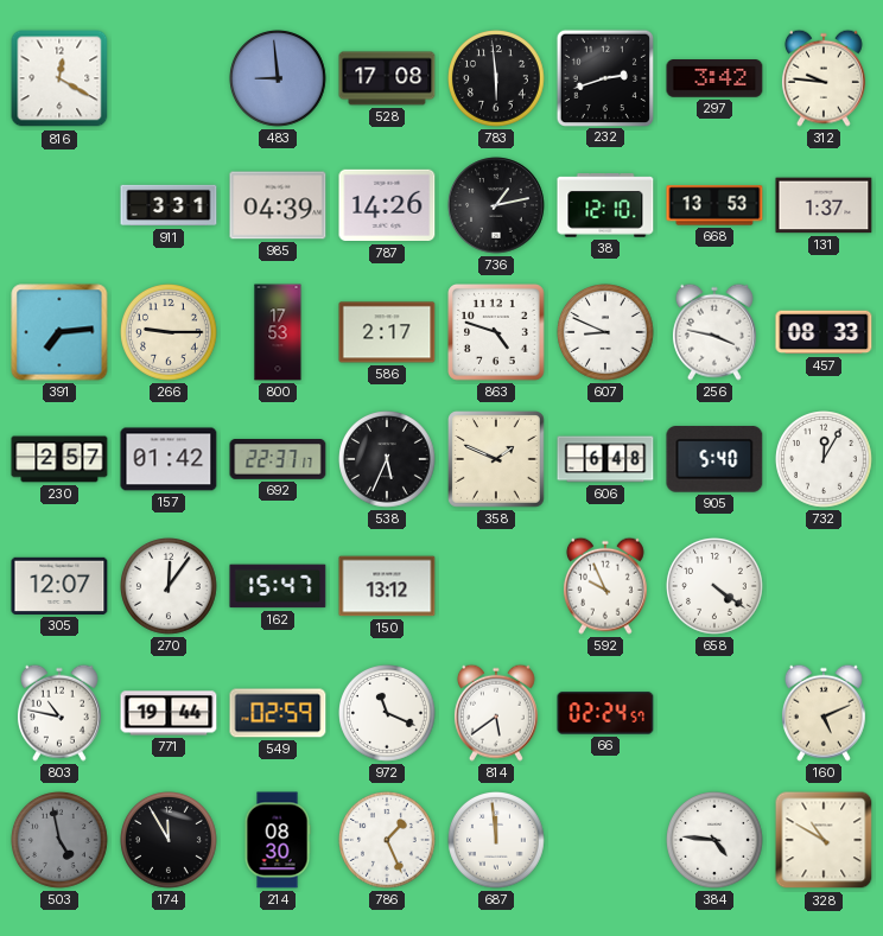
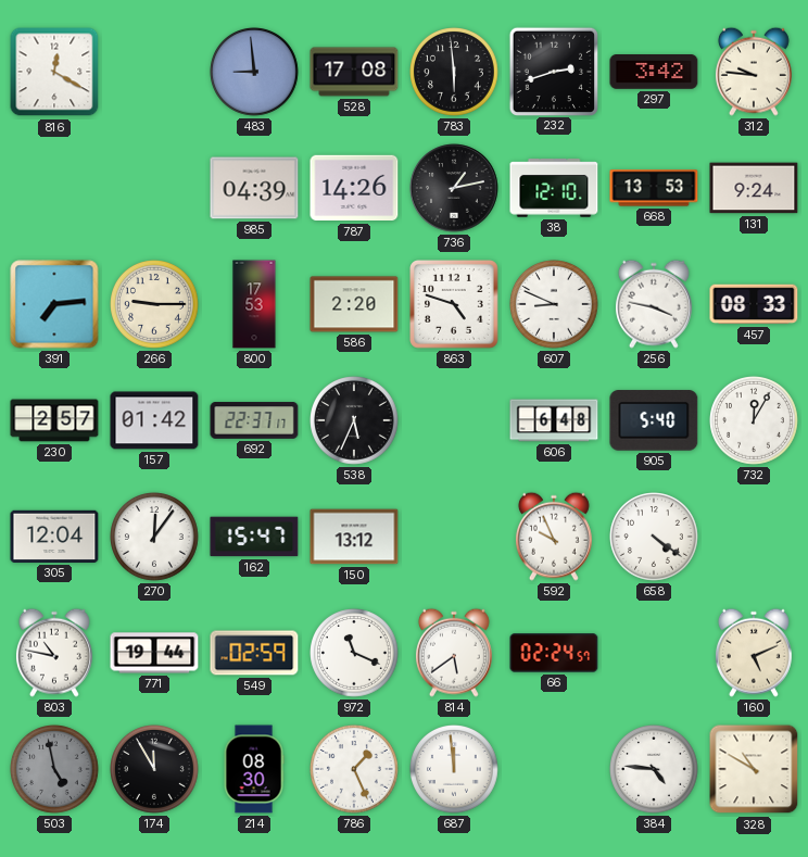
911: 3:31 -> none
131: 1:37 -> 9:24
586: 2:17 -> 2:20
358: 1:49 -> none
305: 12:07 -> 12:04
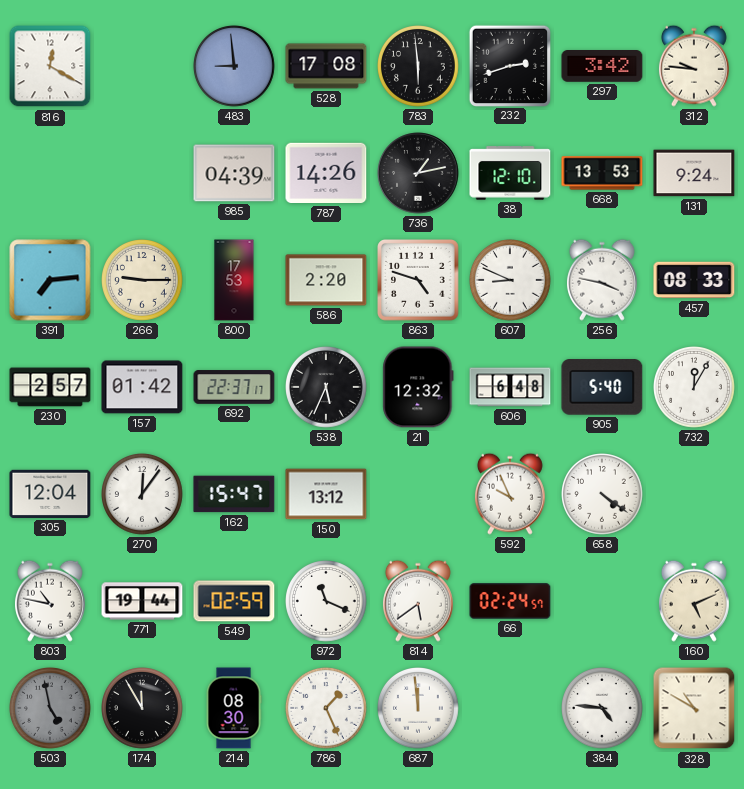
21: none -> 12:32
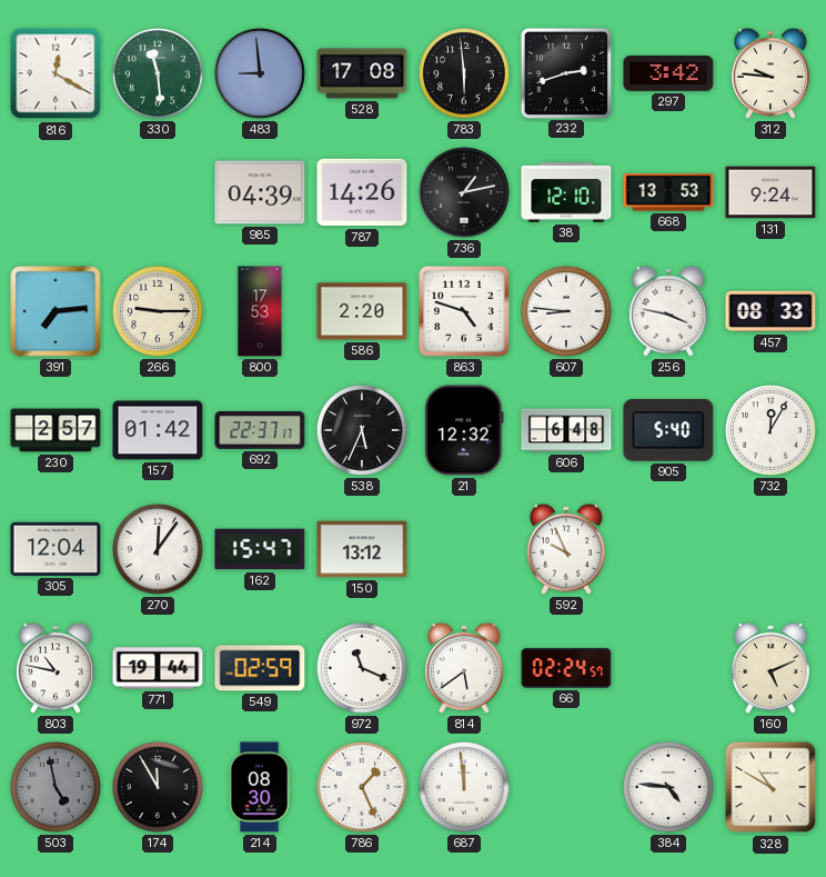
330: none -> 11:29
607: 8:49 -> 8:46
658: 4:21 -> none
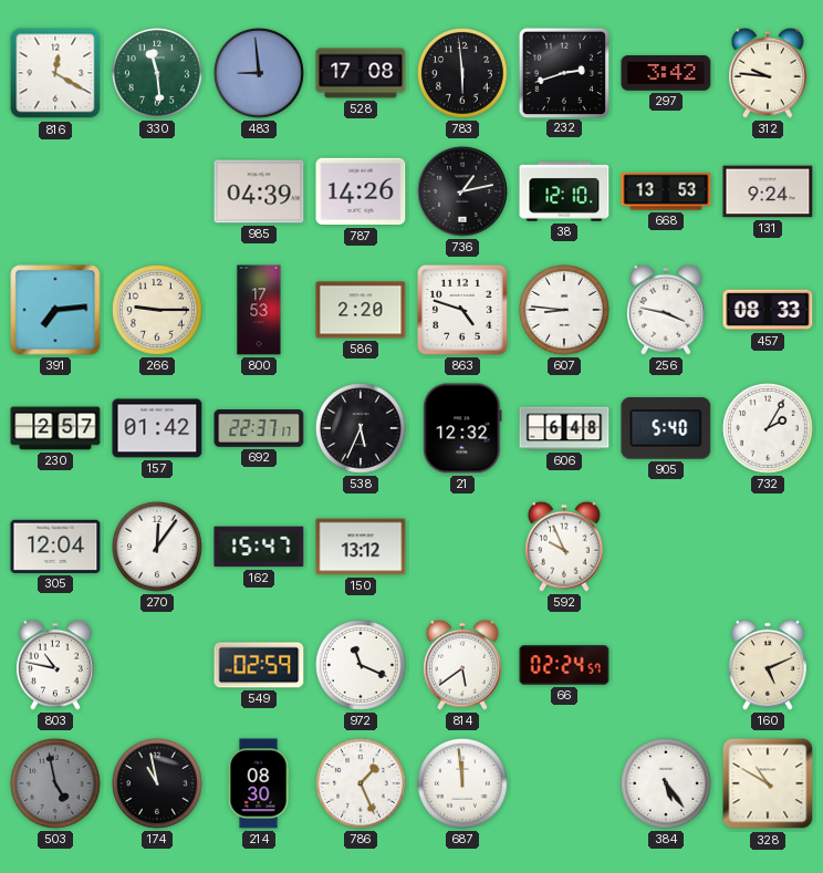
732: 12:05 -> 2:05
771: 19:44 -> none
174: 11:55 -> 10:58
384: 4:46 -> 5:24
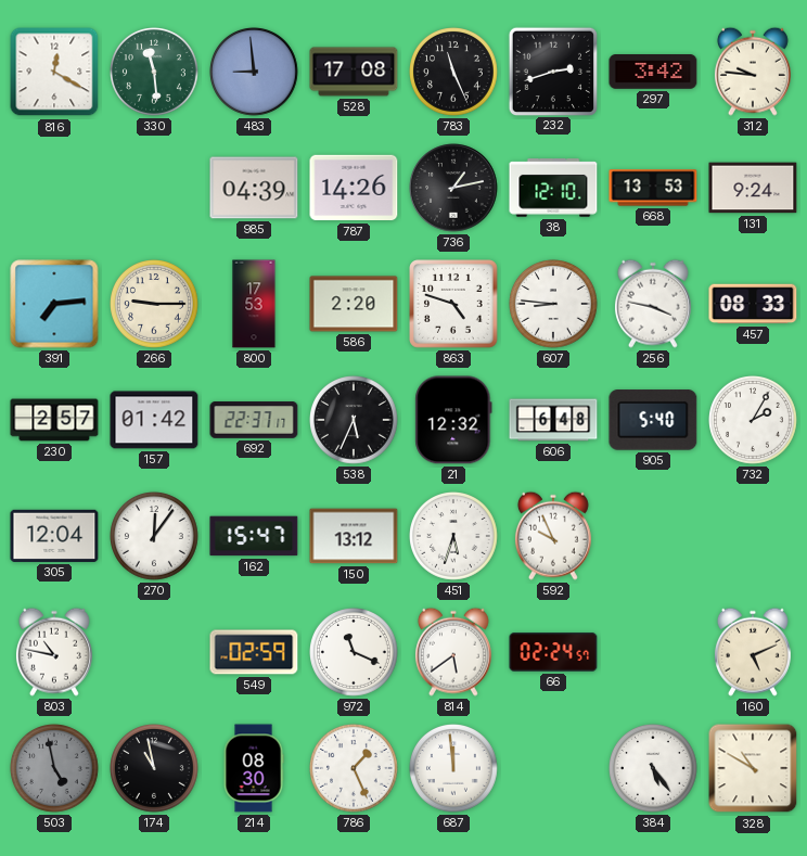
783: 5:59 -> 11:26
451: none -> 5:33
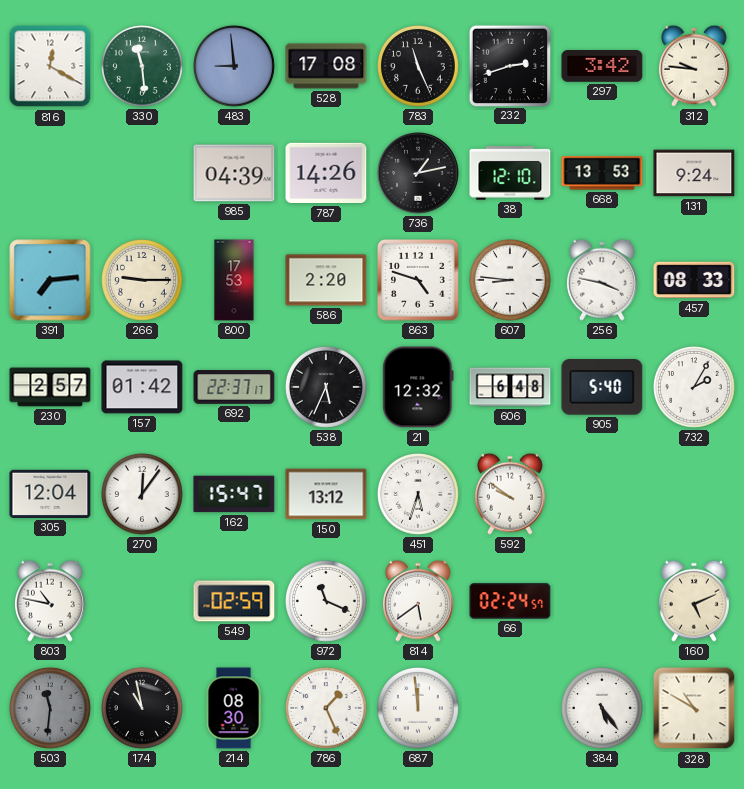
592: 9:56 -> 9:51
503: 4:58 -> 11:31
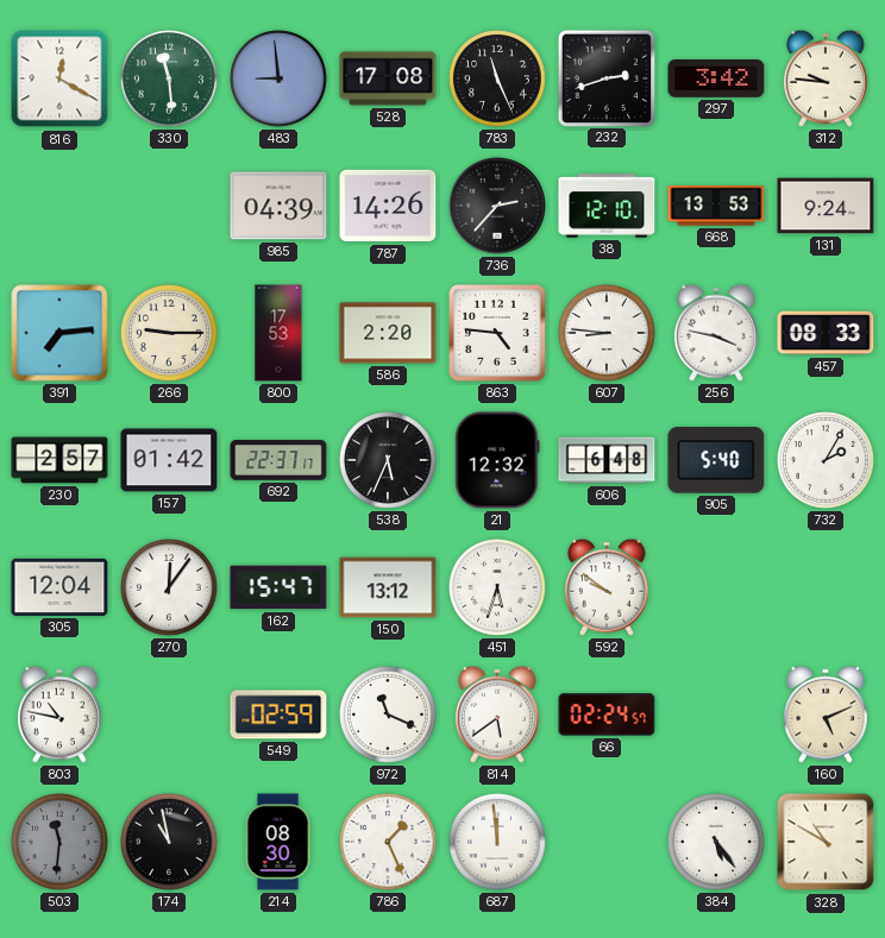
736: 1:13 -> 2:37
863: 4:48 -> 4:46
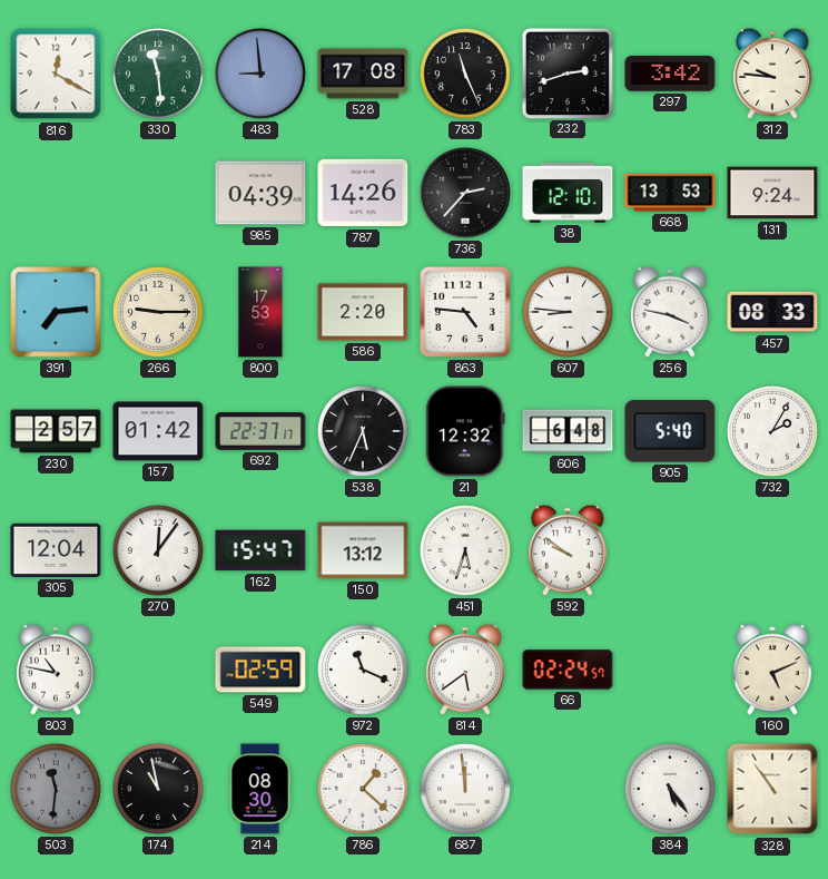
786: 1:26 -> 1:22
328: 10:50 -> 10:54
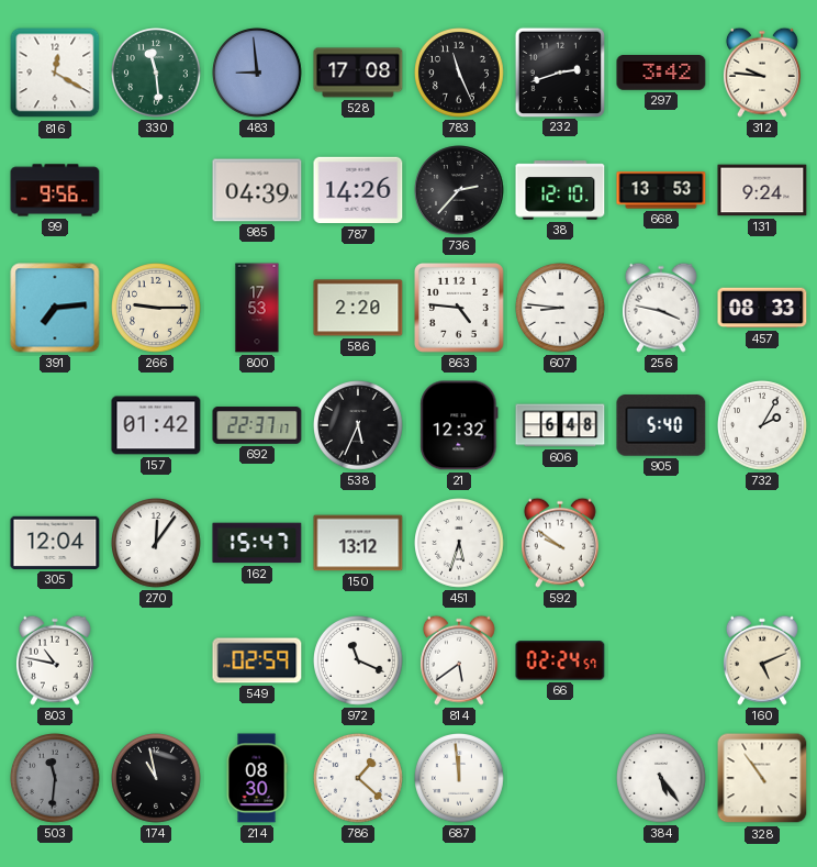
99: none -> 9:56
230: 2:57 -> none
